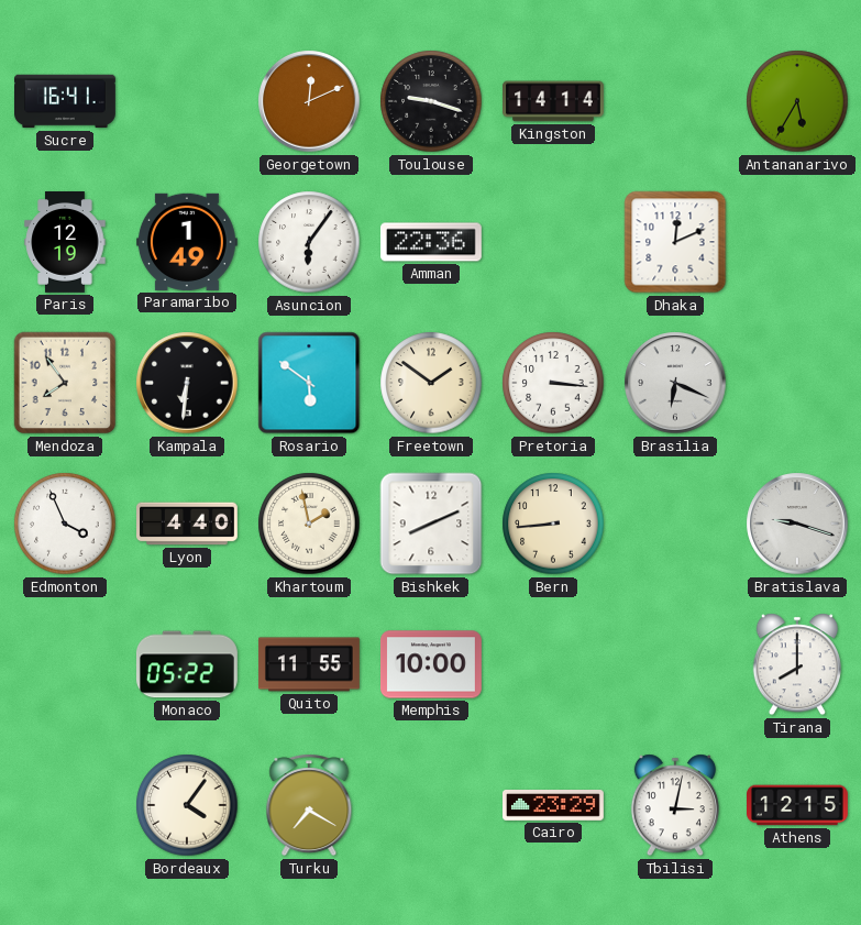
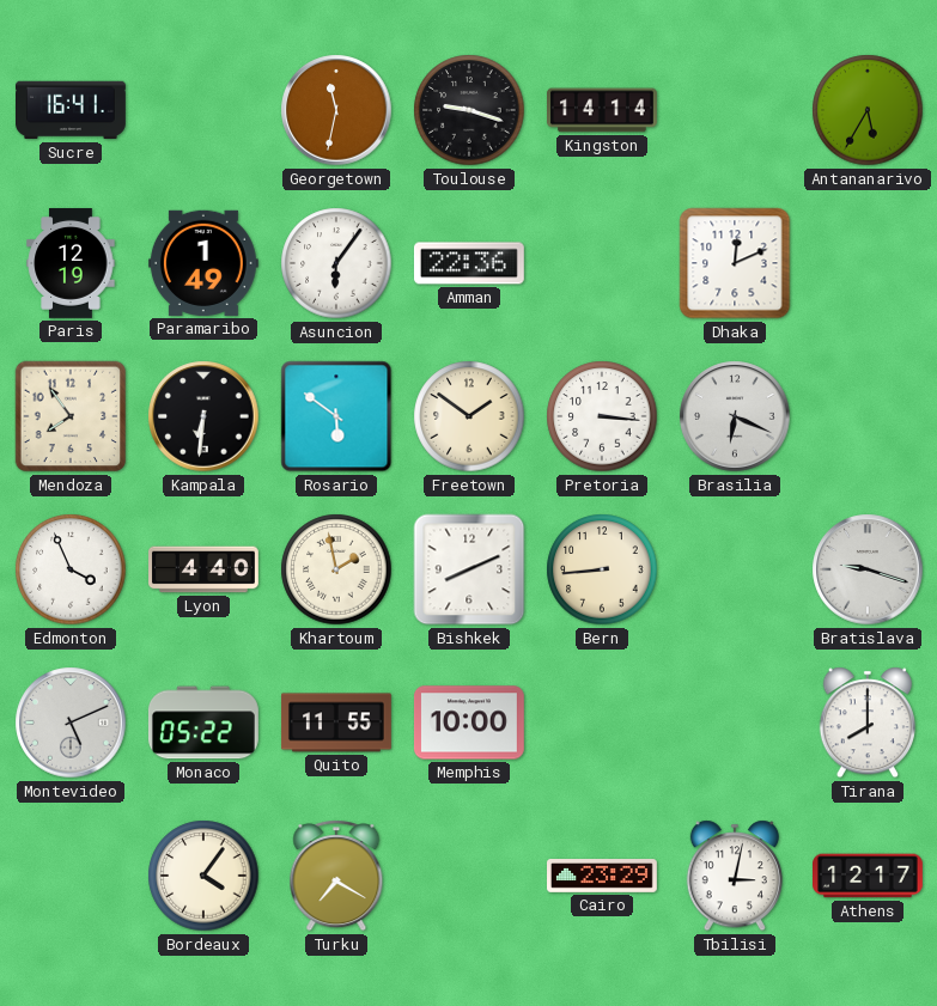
Georgetown: 12:11 -> 11:32
Montevideo: none -> 5:11
Athens: 12:15 -> 12:17
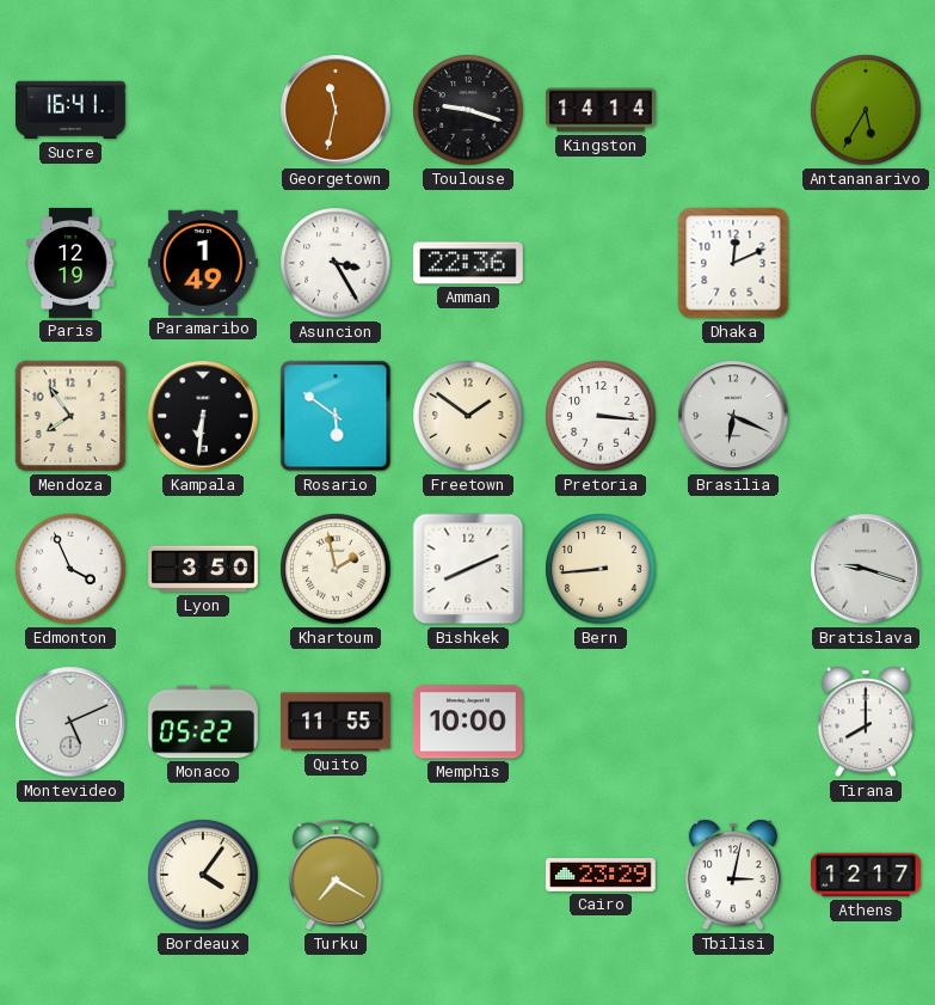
Asuncion: 6:06 -> 3:25
Lyon: 4:40 -> 3:50
